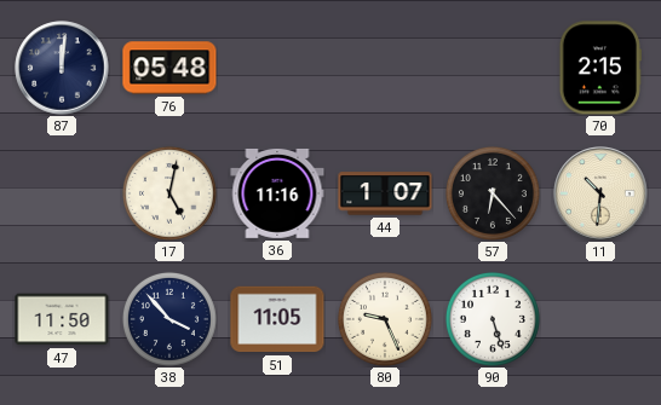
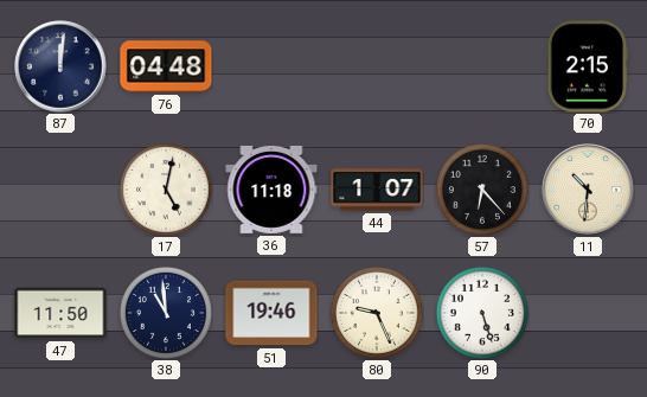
76: 05:48 -> 04:48
36: 11:16 -> 11:18
38: 3:53 -> 10:59
51: 11:05 -> 19:46
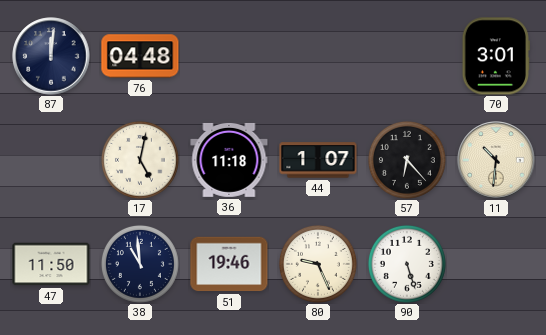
70: 2:15 -> 3:01
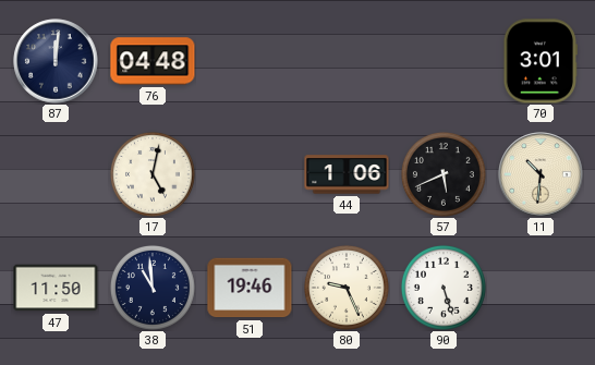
36: 11:18 -> none
44: 1:07 -> 1:06
57: 6:23 -> 5:41
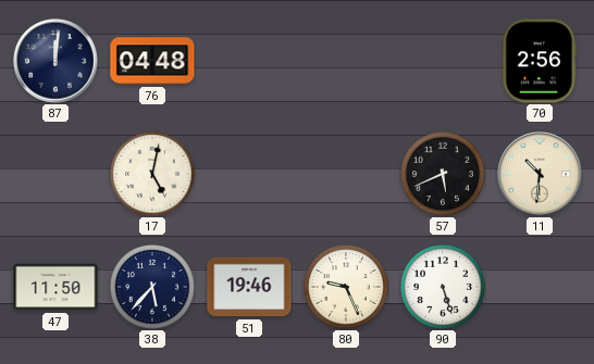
70: 3:01 -> 2:56
44: 1:06 -> none
38: 10:59 -> 5:37
